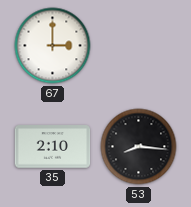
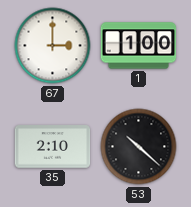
1: none -> 1:00
53: 8:16 -> 10:22
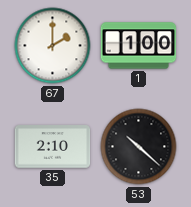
67: 3:00 -> 2:00
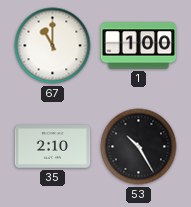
67: 2:00 -> 11:00
53: 10:22 -> 10:25
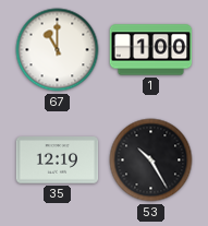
35: 2:10 -> 12:19
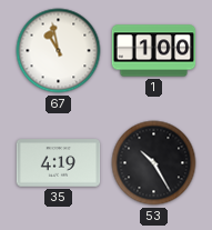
67: 11:00 -> 10:58
35: 12:19 -> 4:19
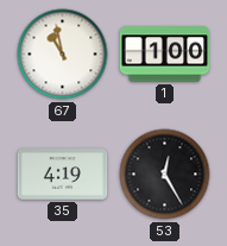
53: 10:25 -> 12:25
